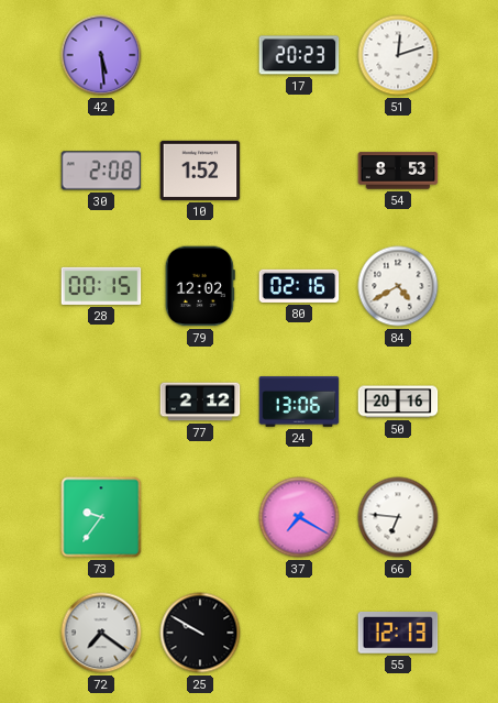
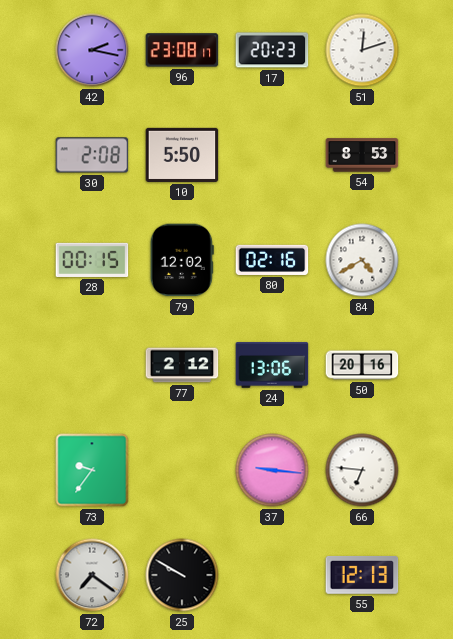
42: 5:29 -> 2:17
96: none -> 23:08
10: 1:52 -> 5:50
37: 7:20 -> 9:16
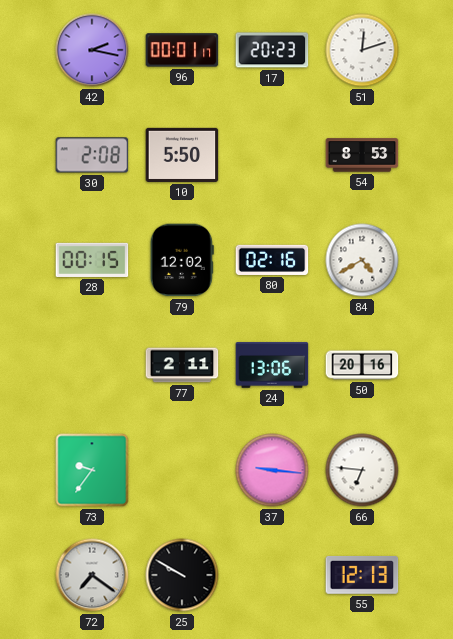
96: 23:08 -> 00:01
77: 2:12 -> 2:11
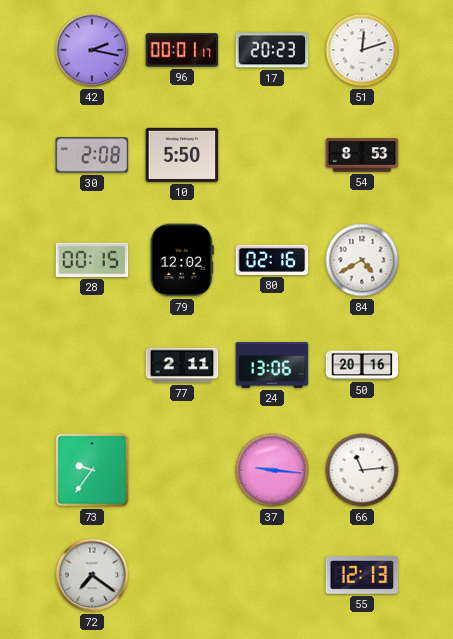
66: 6:46 -> 11:14
25: 9:50 -> none
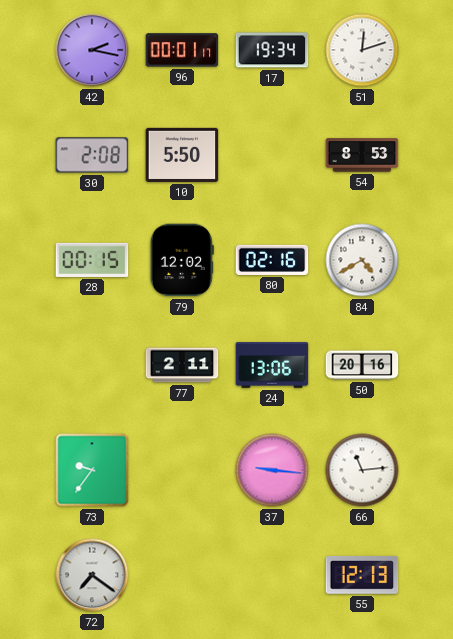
17: 20:23 -> 19:34
